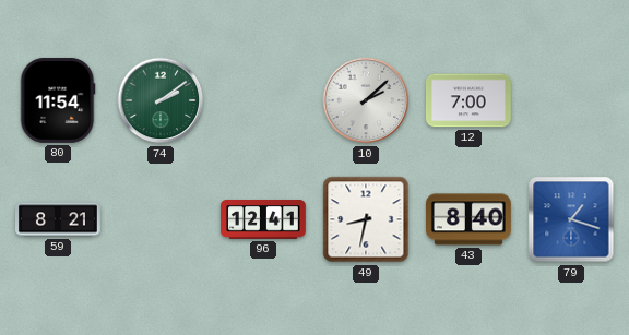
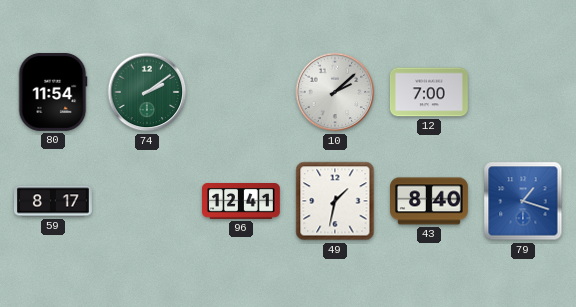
59: 8:21 -> 8:17
49: 8:32 -> 1:32
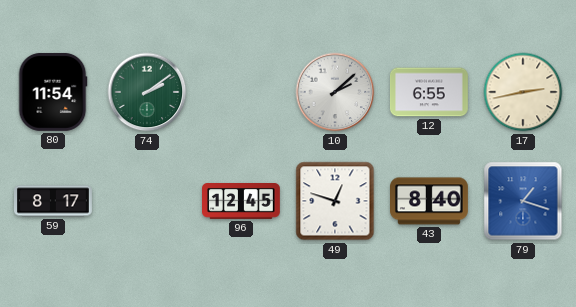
12: 7:00 -> 6:55
17: none -> 2:43
96: 12:41 -> 12:45
49: 1:32 -> 12:48
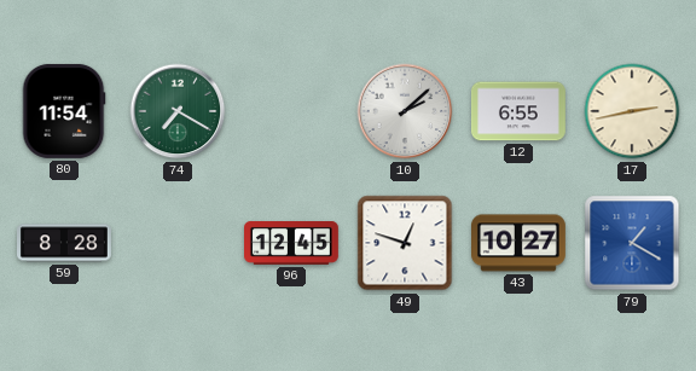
74: 2:09 -> 7:20
59: 8:17 -> 8:28
43: 8:40 -> 10:27
79: 1:18 -> 1:20
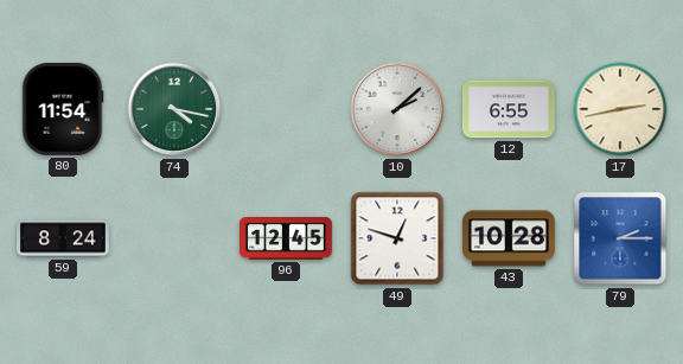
74: 7:20 -> 4:17
59: 8:28 -> 8:24
43: 10:27 -> 10:28
79: 1:20 -> 2:15
